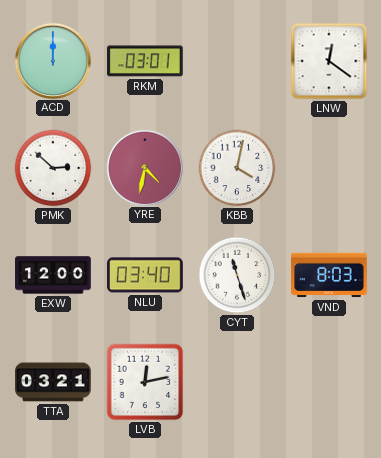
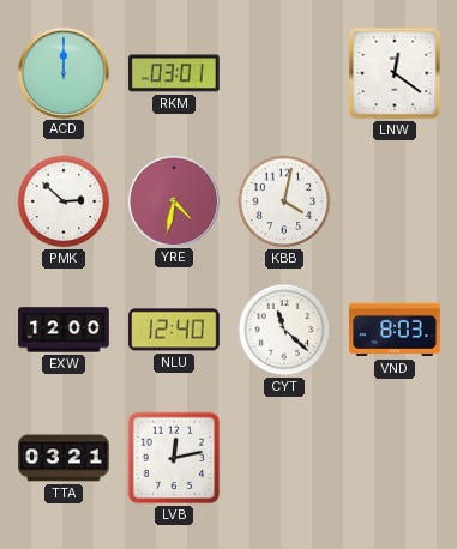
NLU: 03:40 -> 12:40
CYT: 11:27 -> 11:22
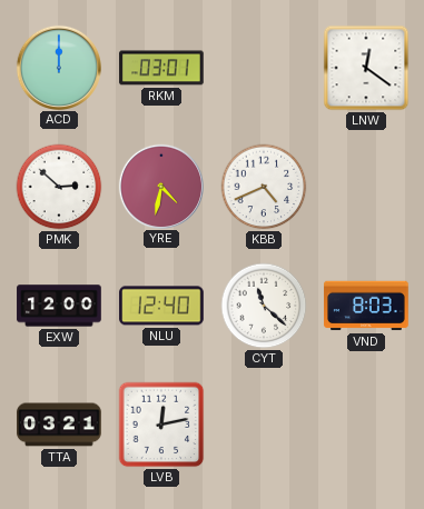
KBB: 4:02 -> 4:41
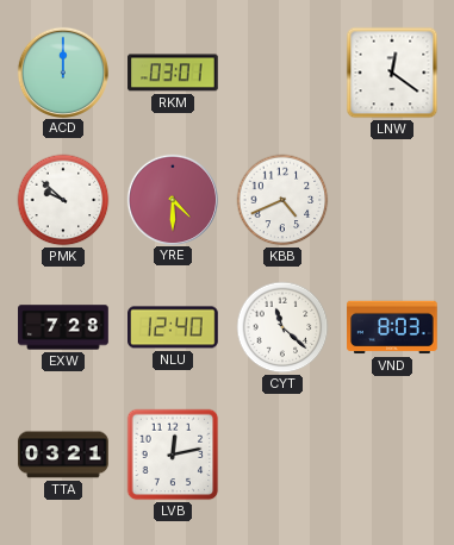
PMK: 2:52 -> 9:52
YRE: 4:32 -> 4:30
EXW: 12:00 -> 7:28
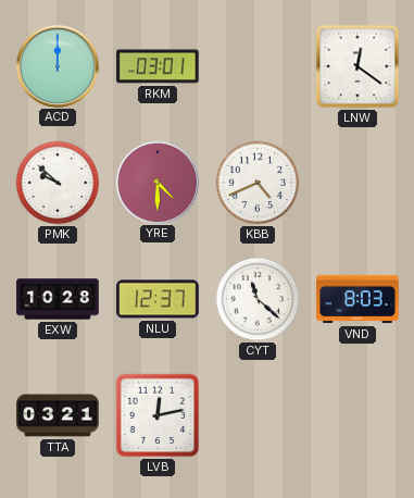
EXW: 7:28 -> 10:28
NLU: 12:40 -> 12:37
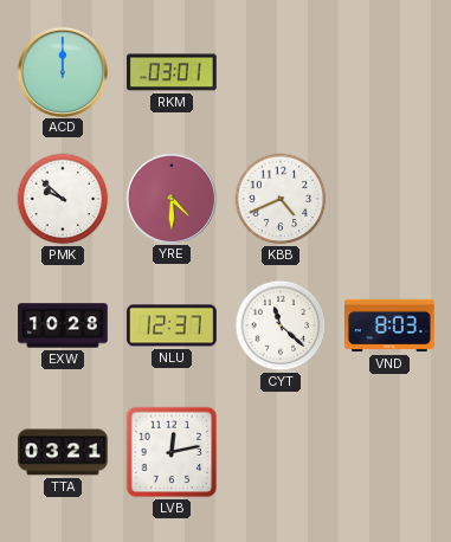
LNW: 12:21 -> none
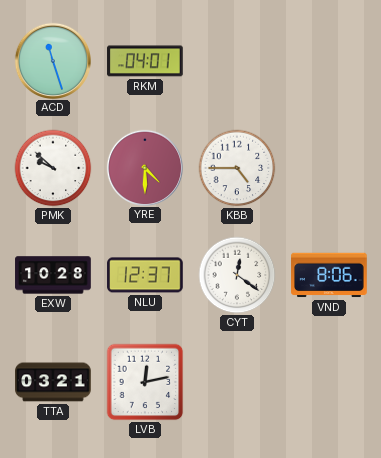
ACD: 12:00 -> 11:27
RKM: 03:01 -> 04:01
KBB: 4:41 -> 4:45
CYT: 11:22 -> 12:21
VND: 8:03 -> 8:06
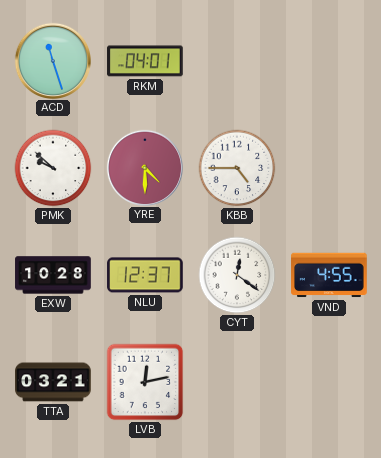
VND: 8:06 -> 4:55
